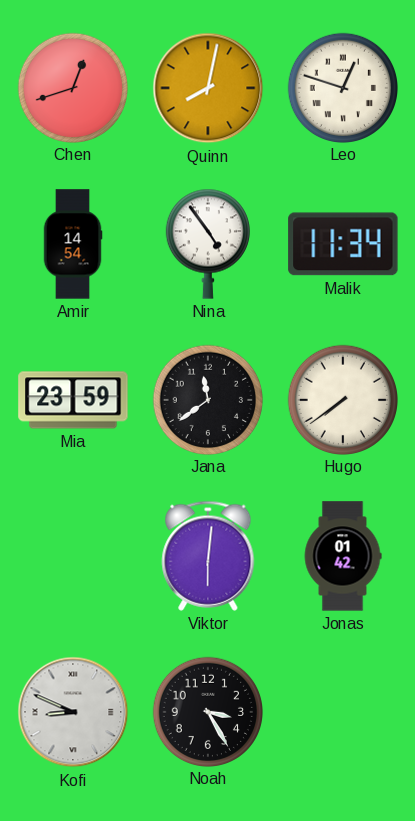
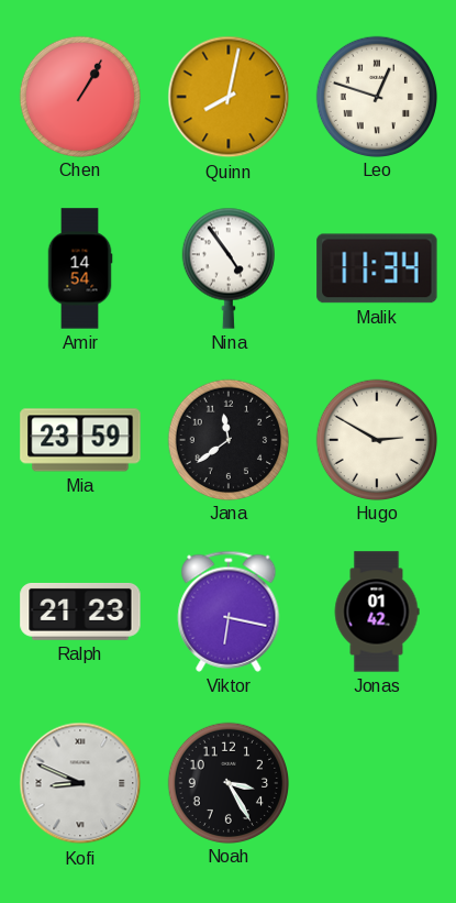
Chen: 12:42 -> 1:05
Hugo: 7:39 -> 2:50
Ralph: none -> 21:23
Viktor: 6:01 -> 6:17
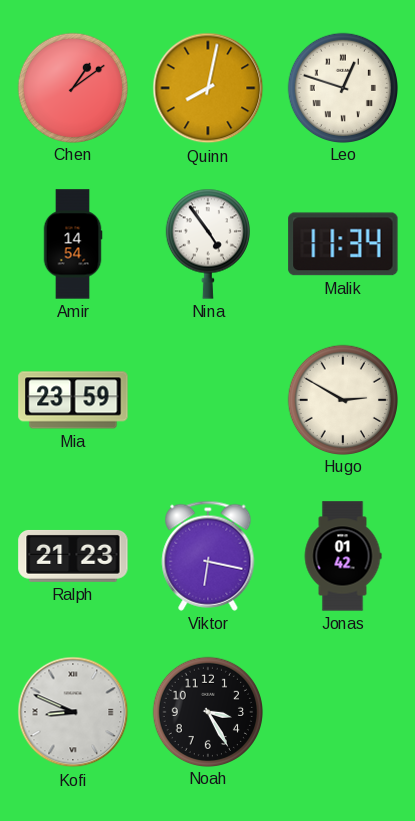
Chen: 1:05 -> 1:09
Jana: 11:39 -> none
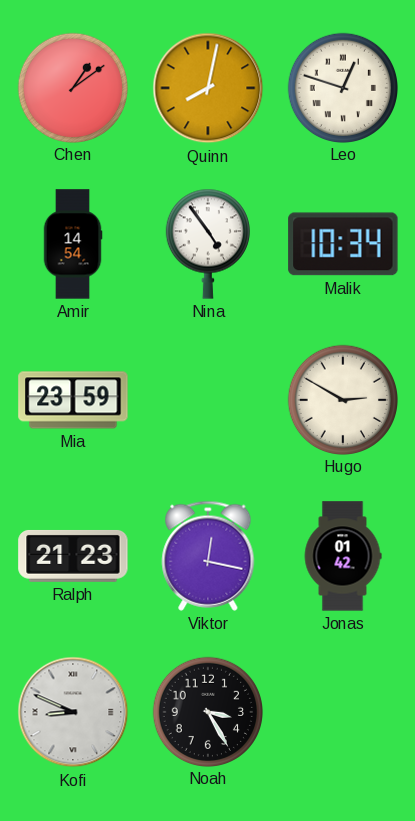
Malik: 11:34 -> 10:34
Viktor: 6:17 -> 12:17
